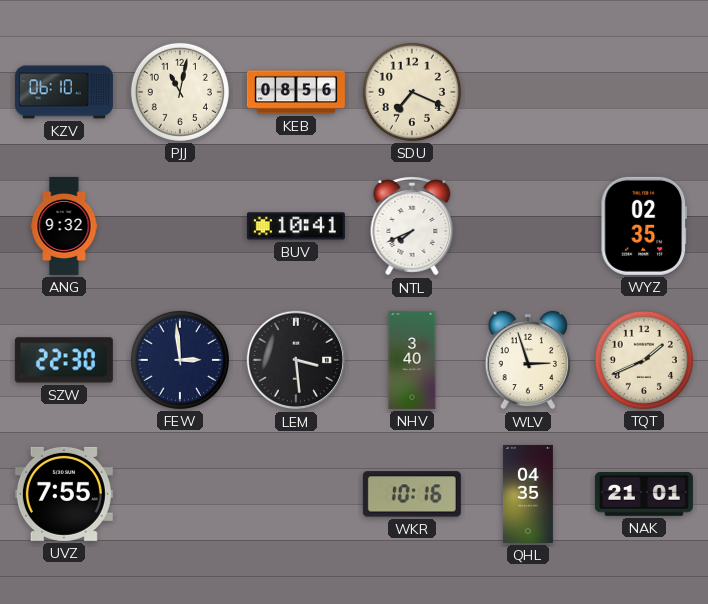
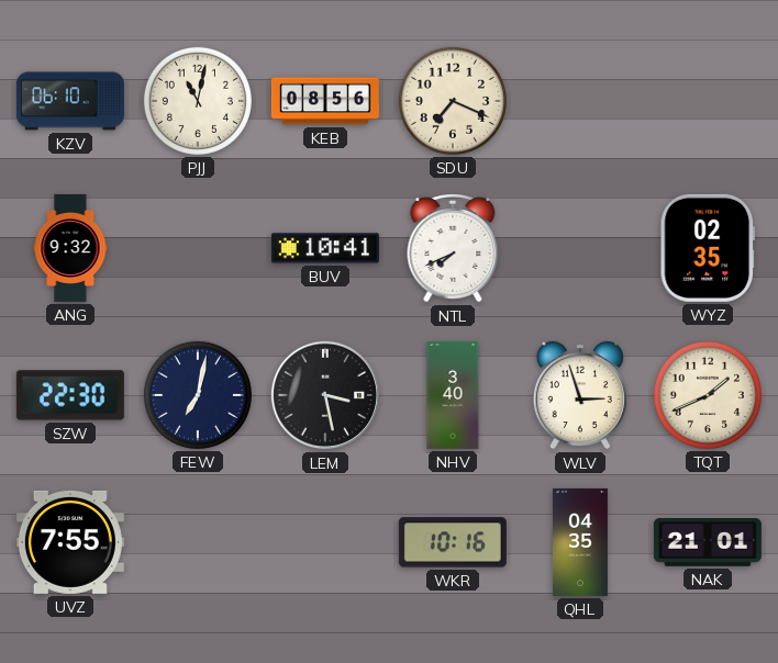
FEW: 2:59 -> 7:02
LEM: 3:29 -> 3:28
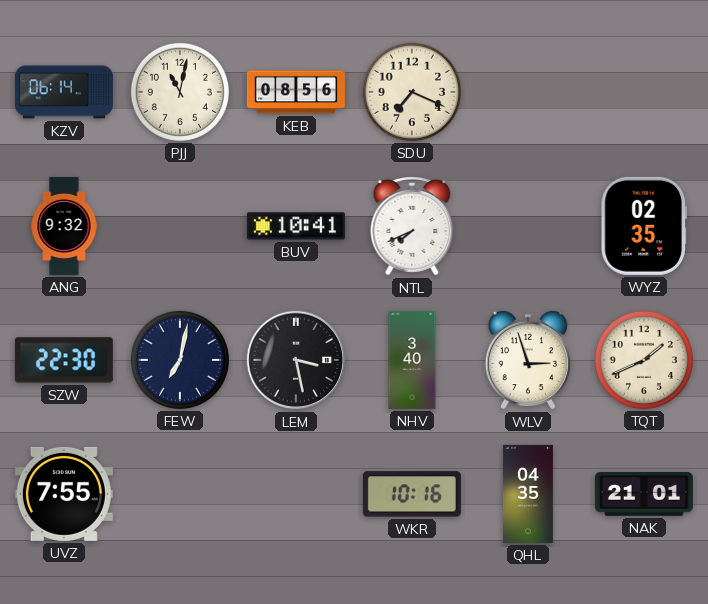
KZV: 06:10 -> 06:14
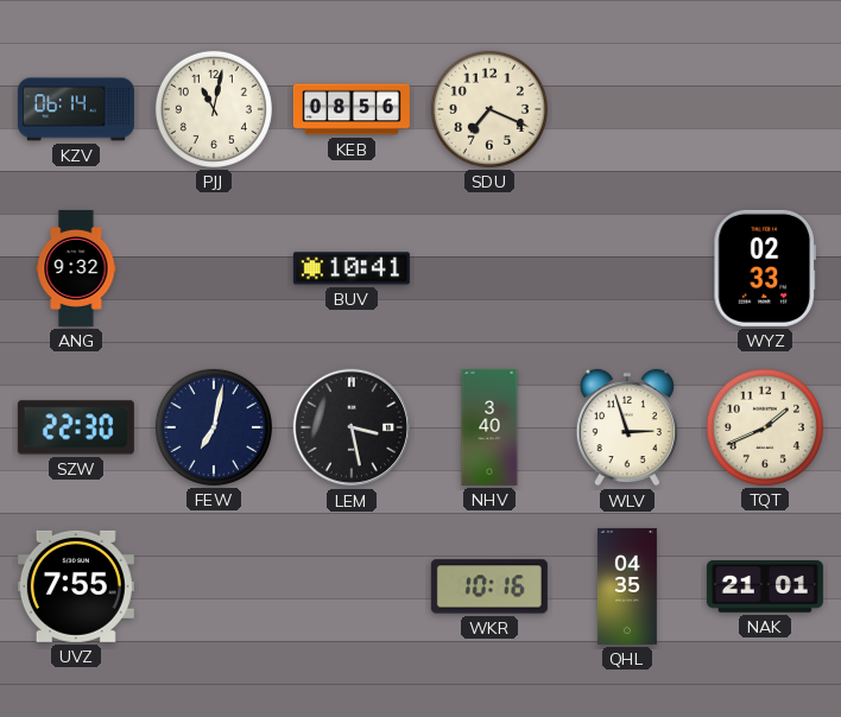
NTL: 7:41 -> none
WYZ: 02:35 -> 02:33
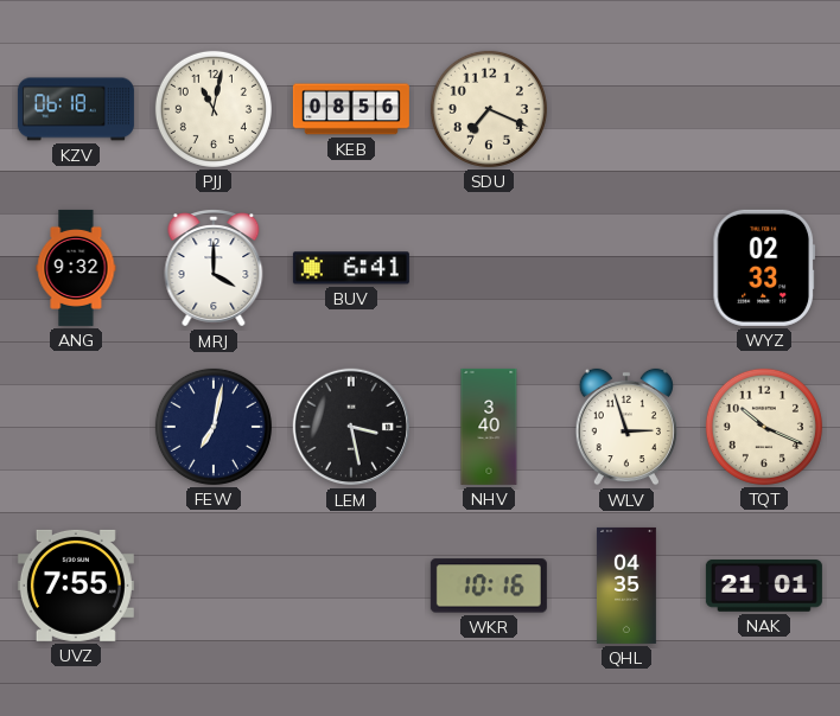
KZV: 06:14 -> 06:18
MRJ: none -> 4:00
BUV: 10:41 -> 6:41
SZW: 22:30 -> none
TQT: 1:41 -> 10:19
